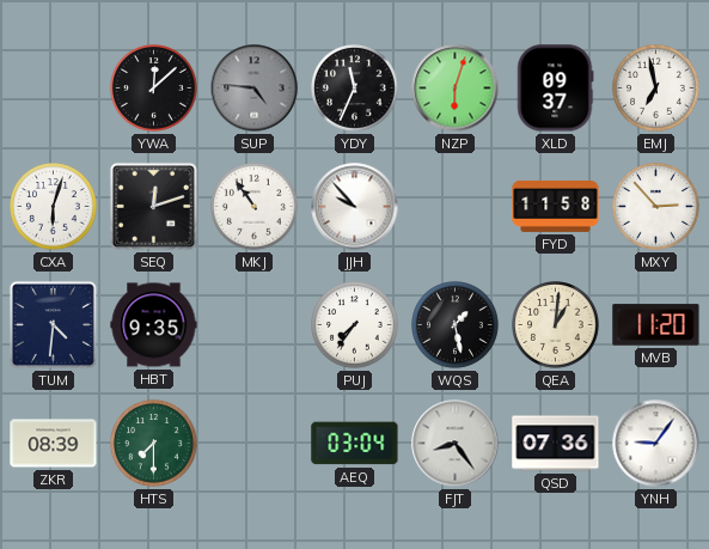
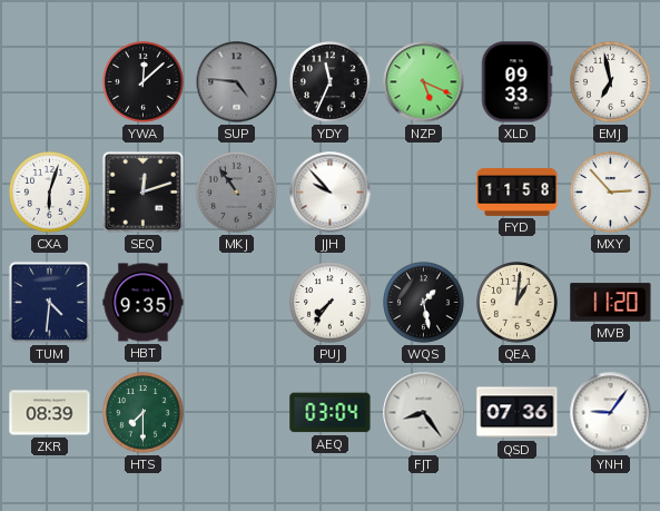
NZP: 6:03 -> 5:19
XLD: 09:37 -> 09:33
MKJ dial: white -> grey
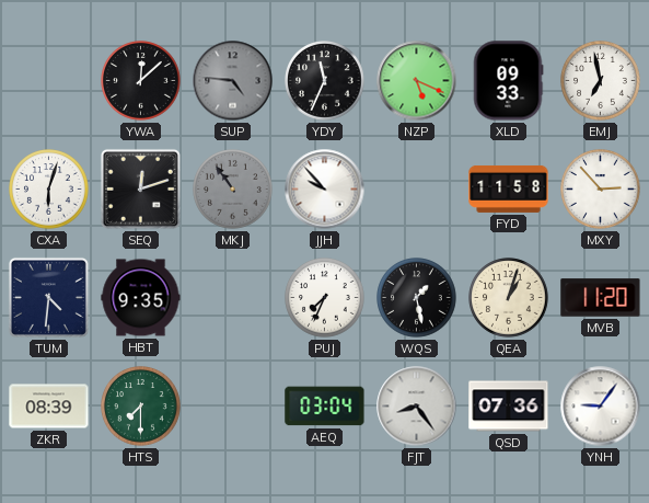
PUJ: 7:36 -> 7:34
QEA: 1:01 -> 1:03
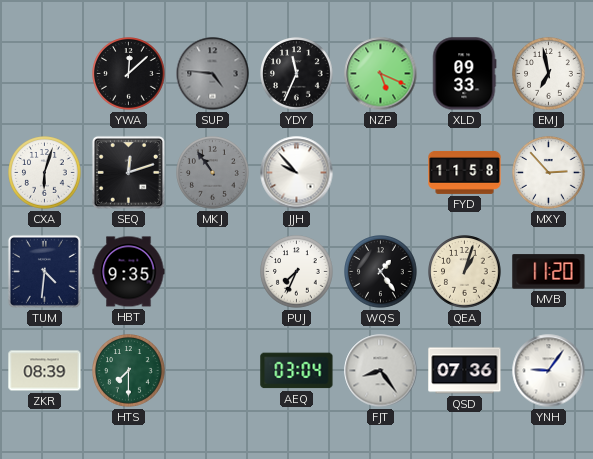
WQS: 1:28 -> 1:24
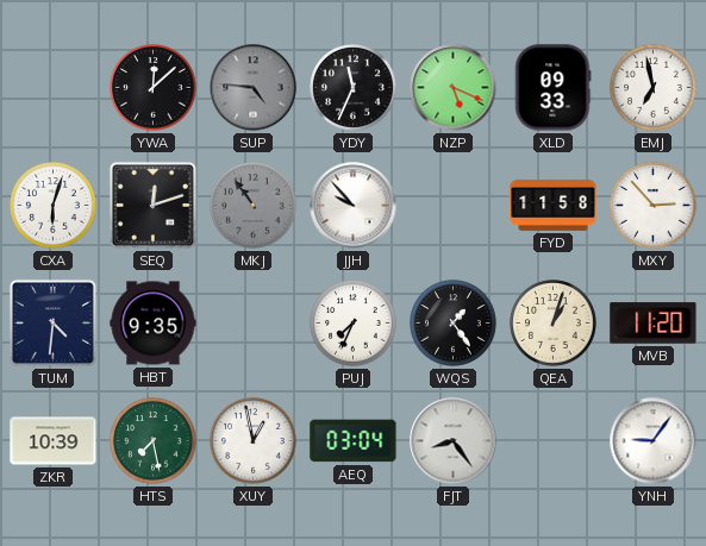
ZKR: 08:39 -> 10:39
HTS: 7:30 -> 7:28
XUY: none -> 12:58
QSD: 07:36 -> none
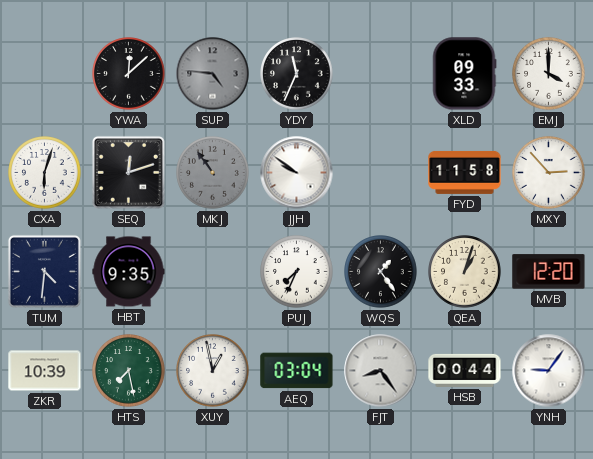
NZP: 5:19 -> none
EMJ: 6:58 -> 4:00
JJH: 9:53 -> 9:51
MVB: 11:20 -> 12:20
HSB: none -> 00:44
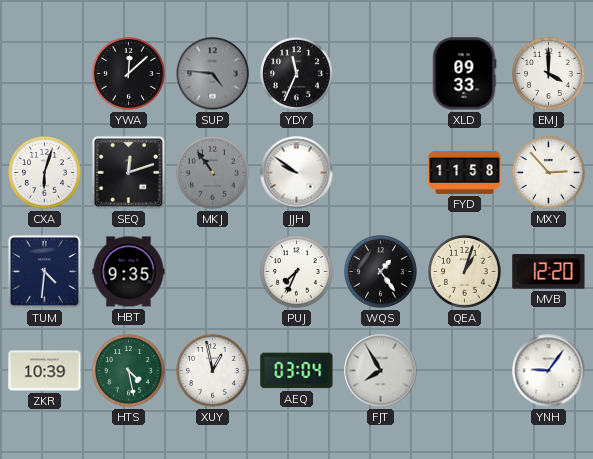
HTS: 7:28 -> 4:28
FJT: 8:24 -> 7:55
HSB: 00:44 -> none
